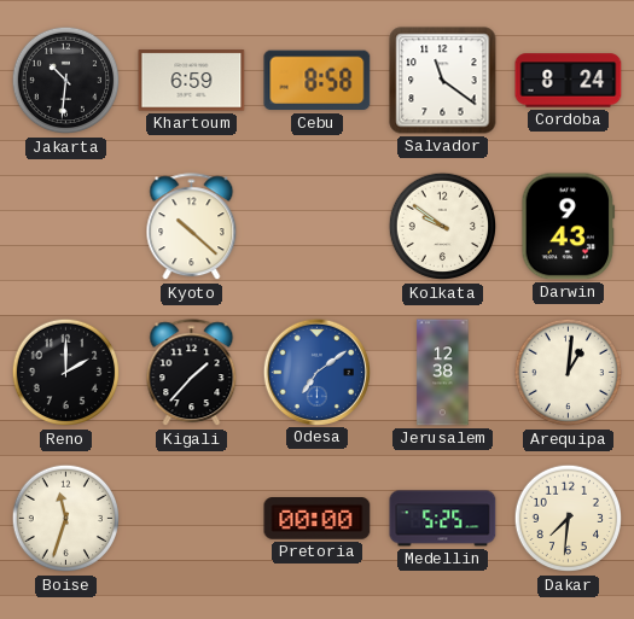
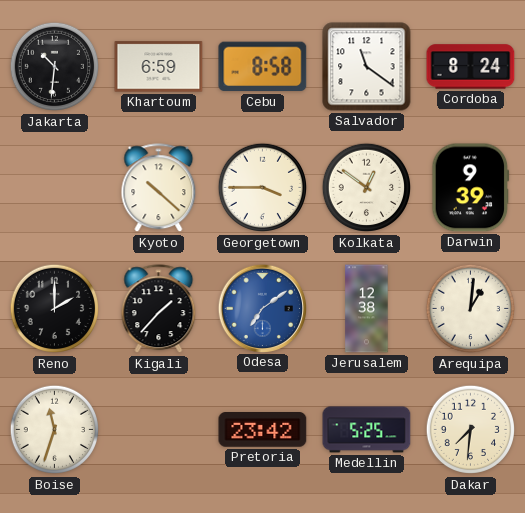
Georgetown: none -> 3:45
Kolkata: 9:51 -> 12:51
Darwin: 9:43 -> 9:39
Pretoria: 00:00 -> 23:42
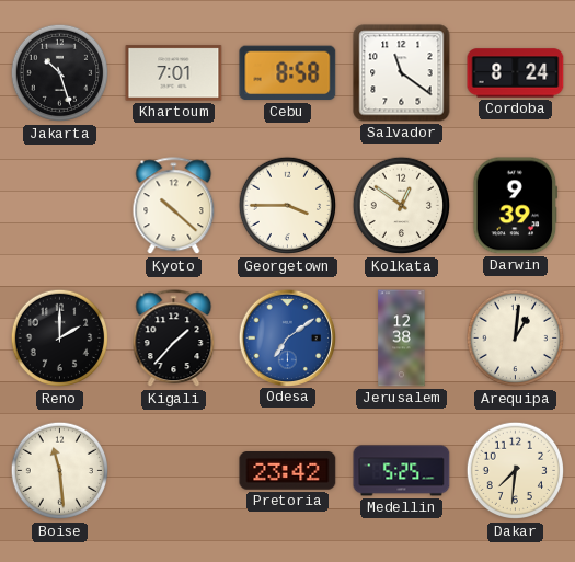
Jakarta: 10:31 -> 10:27
Khartoum: 6:59 -> 7:01
Boise: 11:33 -> 11:29
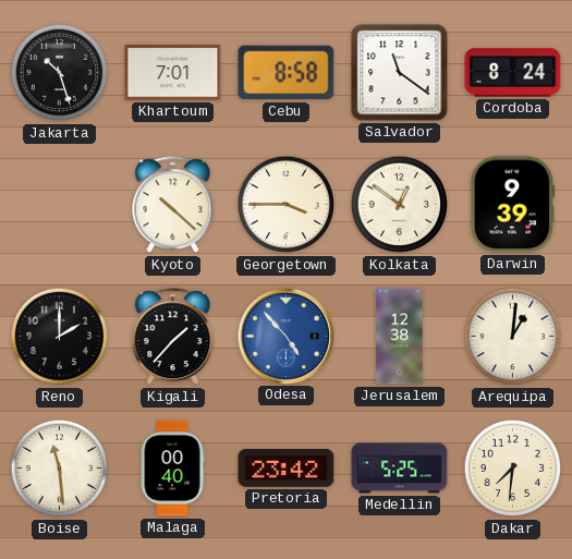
Odesa: 7:09 -> 4:53
Malaga: none -> 00:40
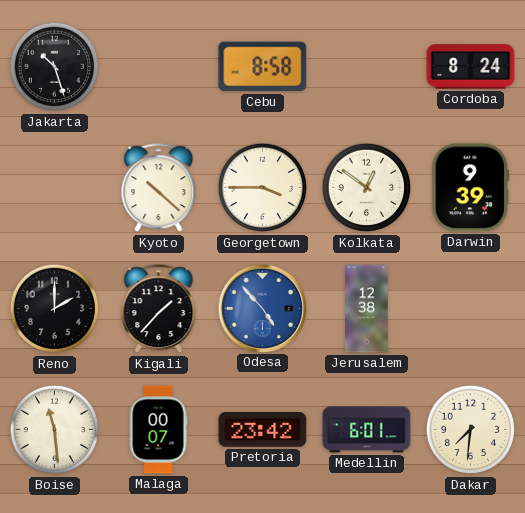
Khartoum: 7:01 -> none
Salvador: 11:21 -> none
Arequipa: 1:01 -> none
Malaga: 00:40 -> 00:07
Medellin: 5:25 -> 6:01
